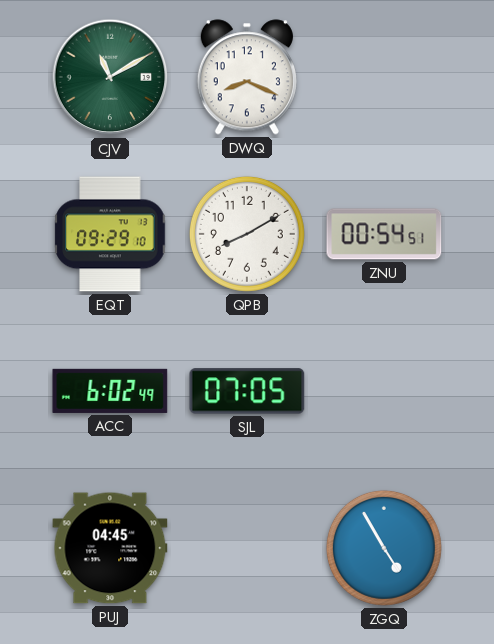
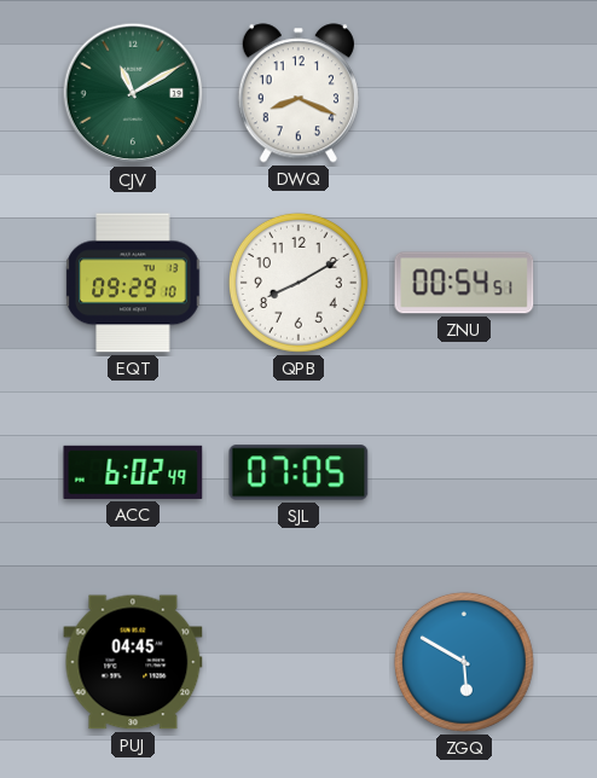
ZGQ: 4:55 -> 5:50
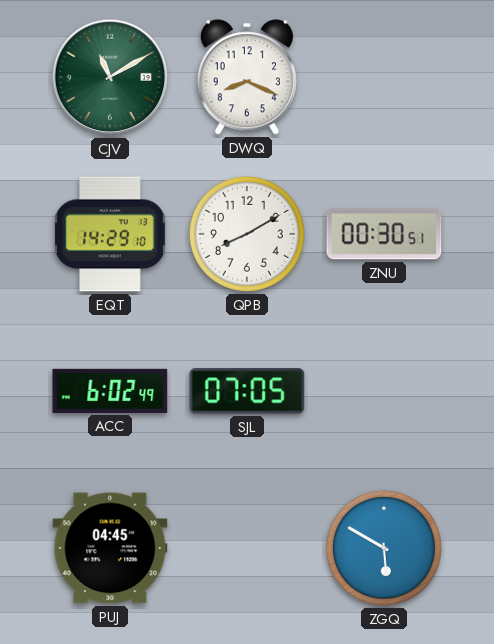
EQT: 09:29 -> 14:29
ZNU: 00:54 -> 00:30
